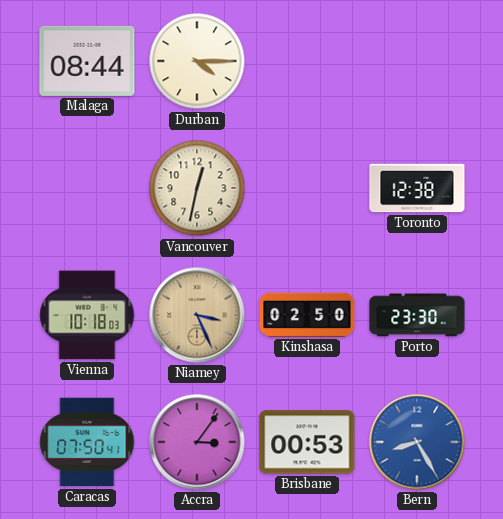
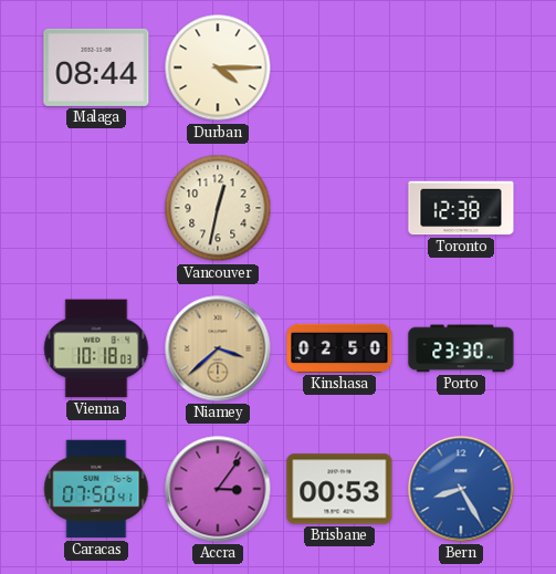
Niamey: 3:26 -> 3:38
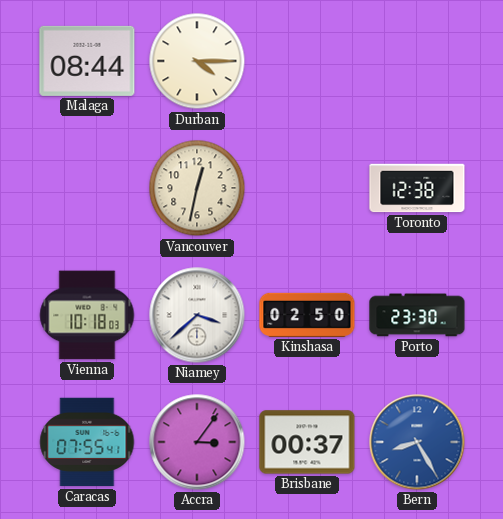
Niamey dial: champagne -> white
Caracas: 07:50 -> 07:55
Brisbane: 00:53 -> 00:37
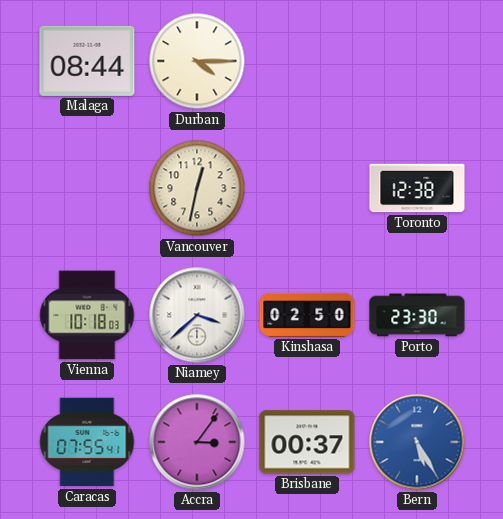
Bern: 8:25 -> 5:25
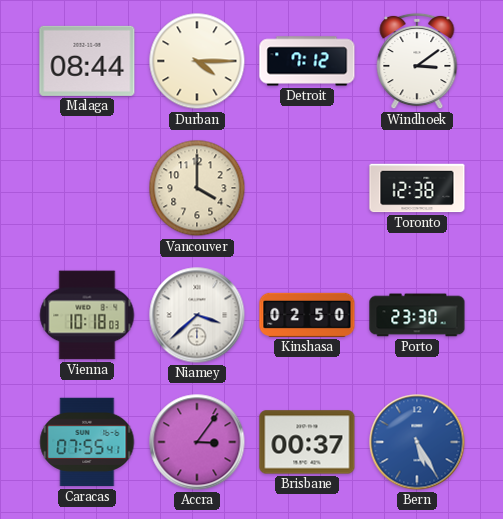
Detroit: none -> 7:12
Windhoek: none -> 3:09
Vancouver: 12:32 -> 4:00
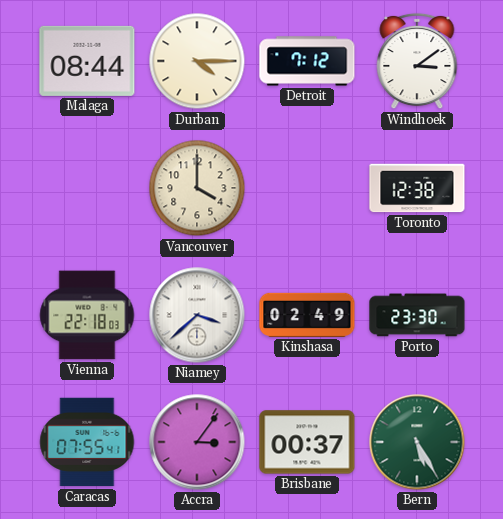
Vienna: 10:18 -> 22:18
Kinshasa: 02:50 -> 02:49
Bern dial: blue -> green
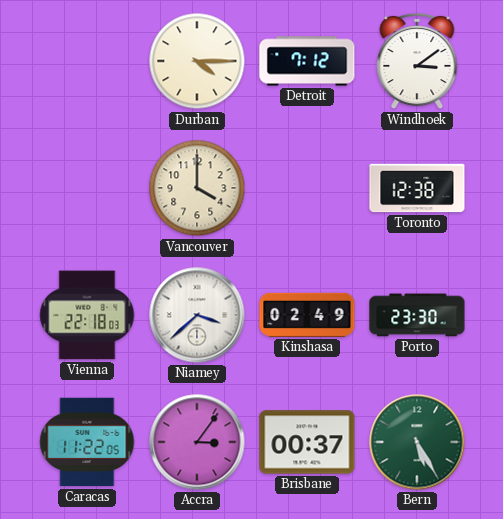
Malaga: 08:44 -> none
Caracas: 07:55 -> 11:22
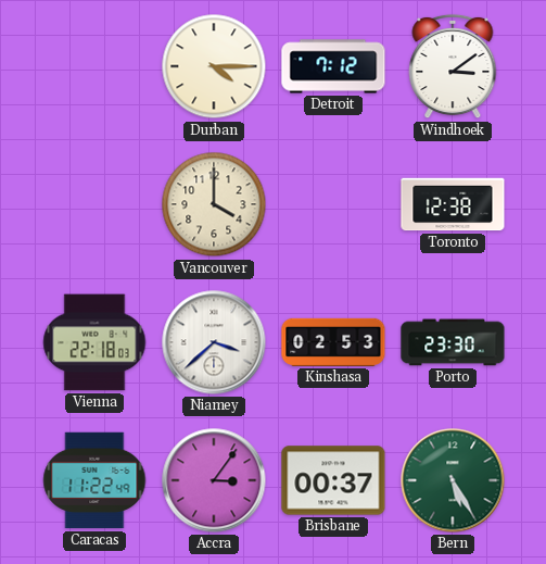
Kinshasa: 02:49 -> 02:53
Caracas: 11:22:05 -> 11:22:49
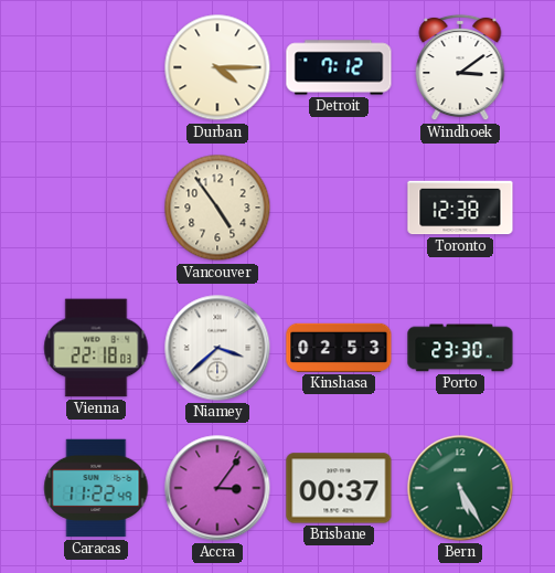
Vancouver: 4:00 -> 4:54
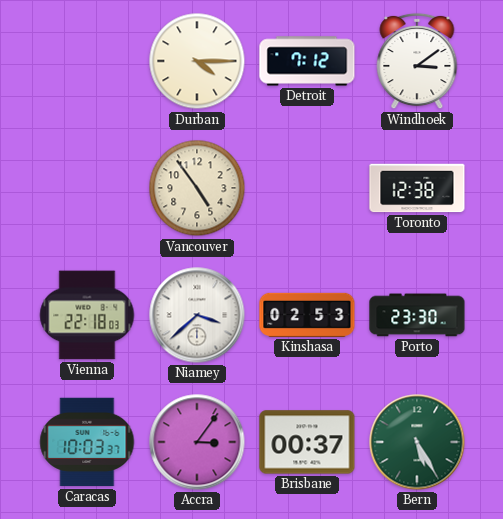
Caracas: 11:22 -> 10:03
